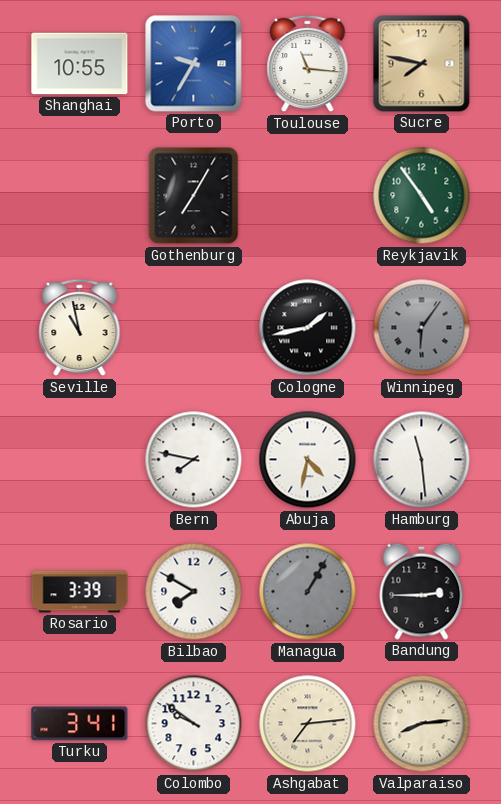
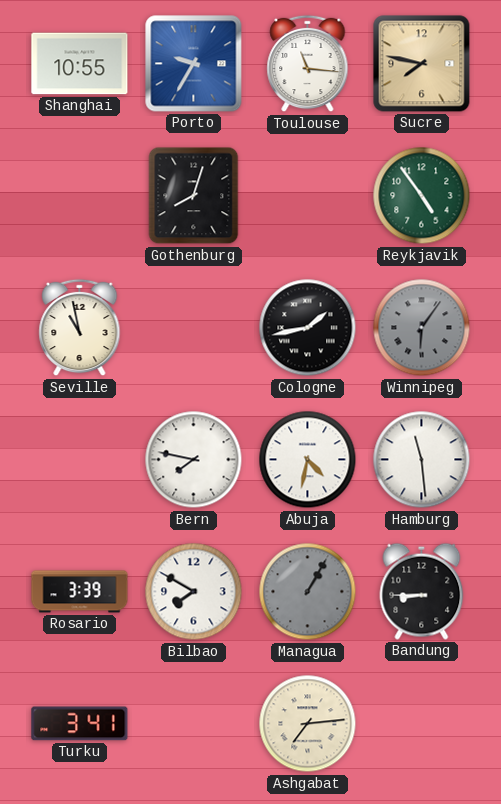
Gothenburg: 7:05 -> 8:03
Bandung: 2:45 -> 8:45
Colombo: 9:51 -> none
Valparaiso: 8:14 -> none
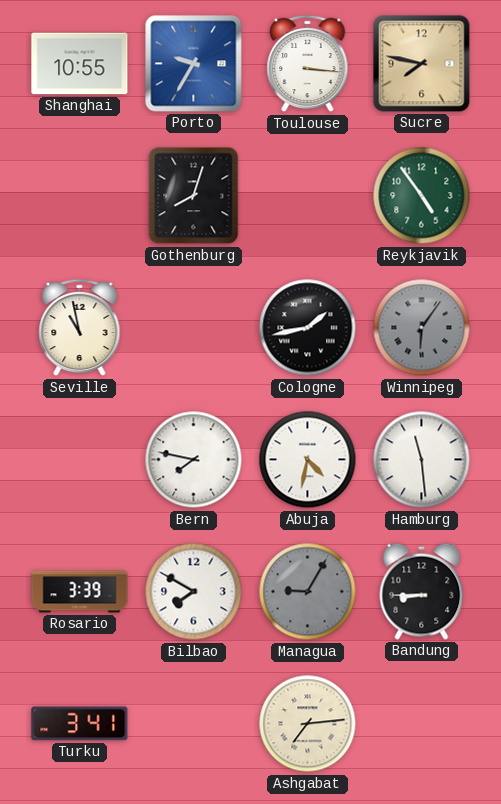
Toulouse: 11:16 -> 3:16
Managua: 1:05 -> 9:05
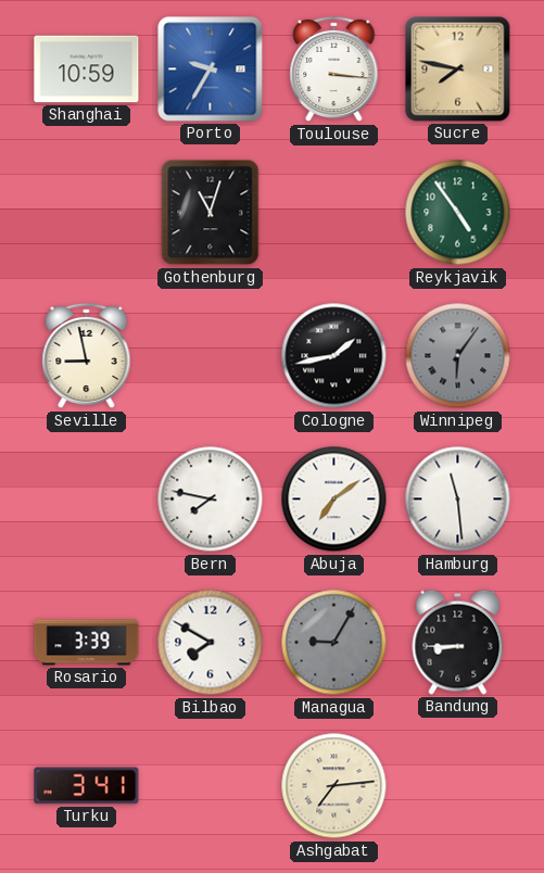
Shanghai: 10:55 -> 10:59
Gothenburg: 8:03 -> 11:03
Seville: 10:58 -> 8:58
Abuja: 4:32 -> 7:09
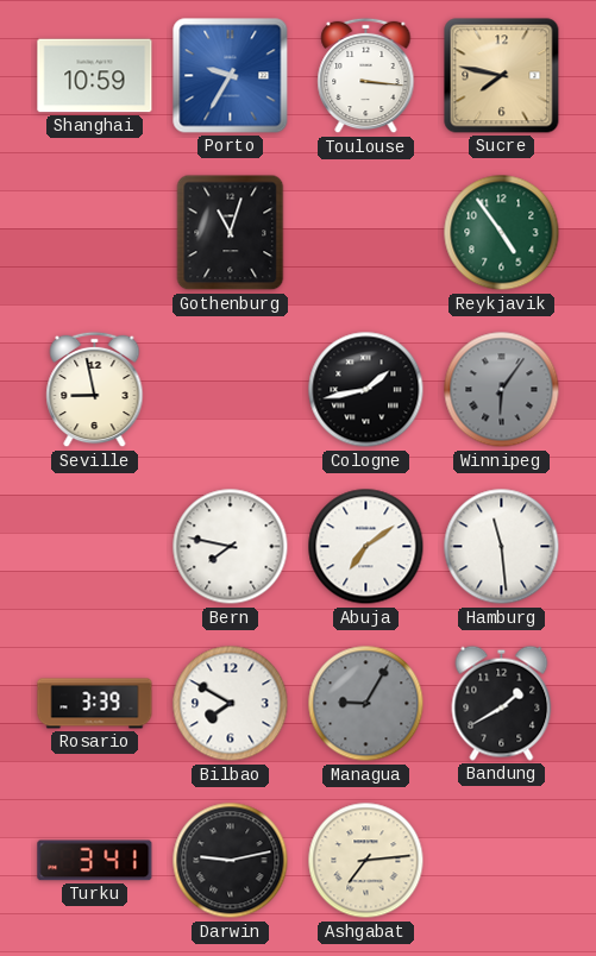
Bandung: 8:45 -> 1:40
Darwin: none -> 9:13
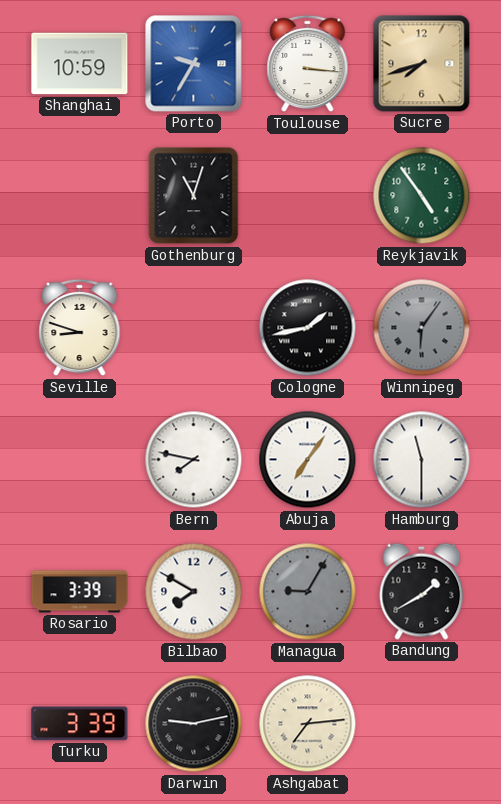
Sucre: 7:47 -> 7:42
Seville: 8:58 -> 8:48
Abuja: 7:09 -> 7:06
Hamburg: 11:29 -> 11:30
Turku: 3:41 -> 3:39
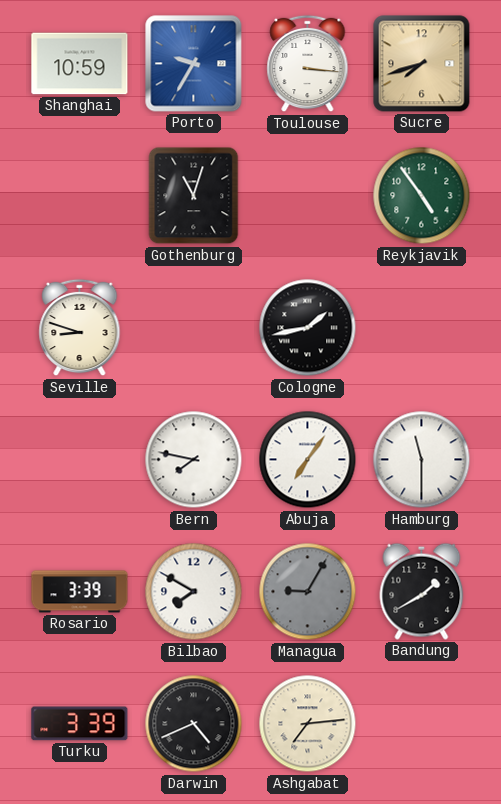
Winnipeg: 6:06 -> none
Darwin: 9:13 -> 4:41
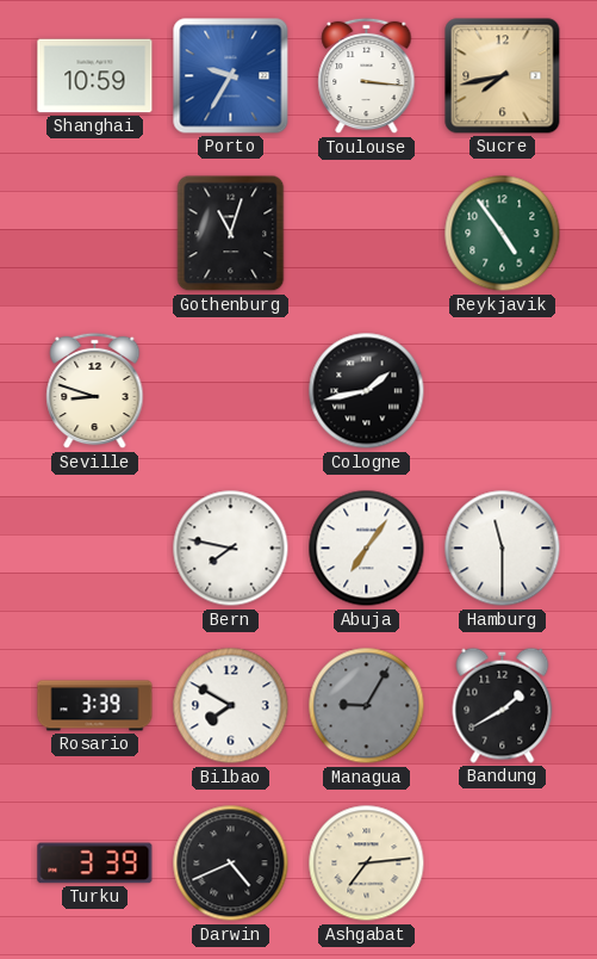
Sucre: 7:42 -> 7:43
